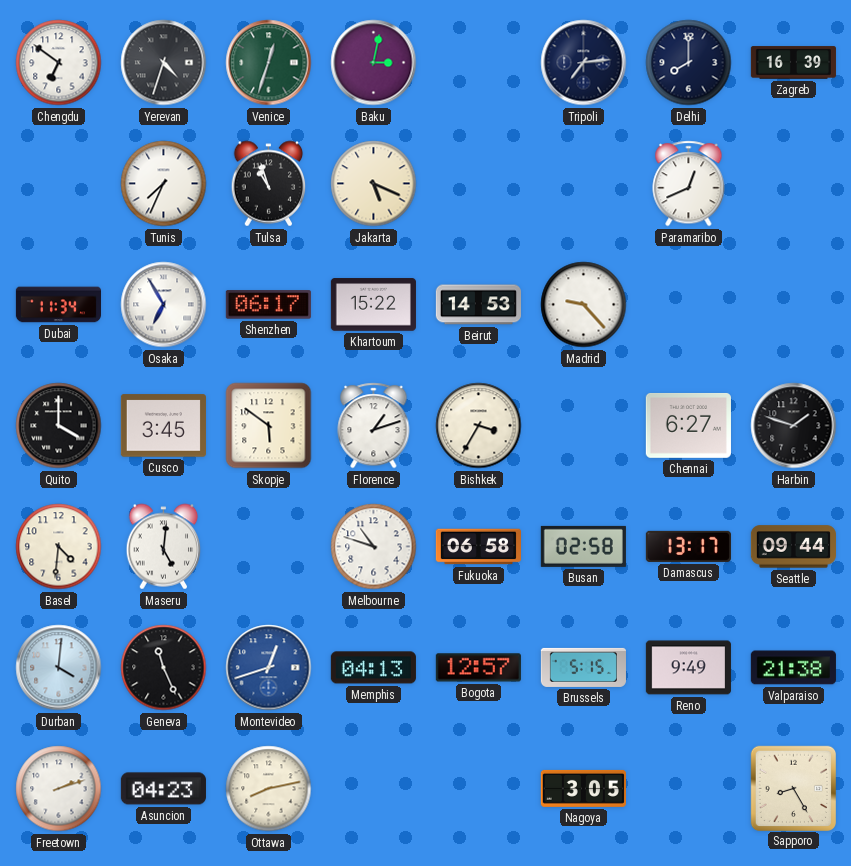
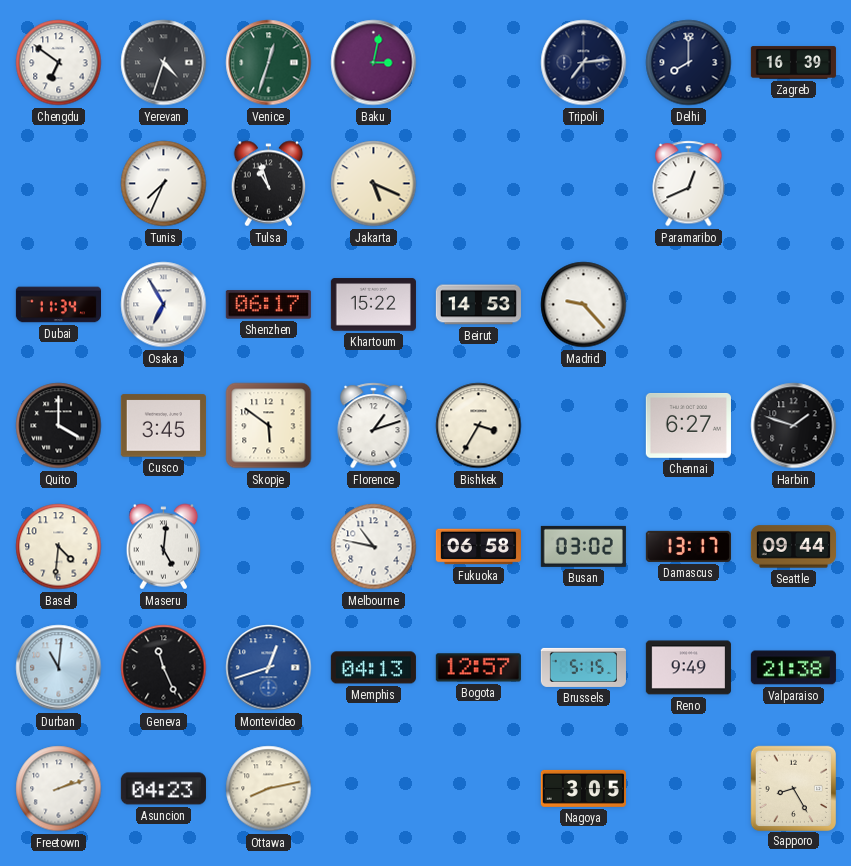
Melbourne: 10:48 -> 10:47
Busan: 02:58 -> 03:02
Durban: 4:01 -> 11:01
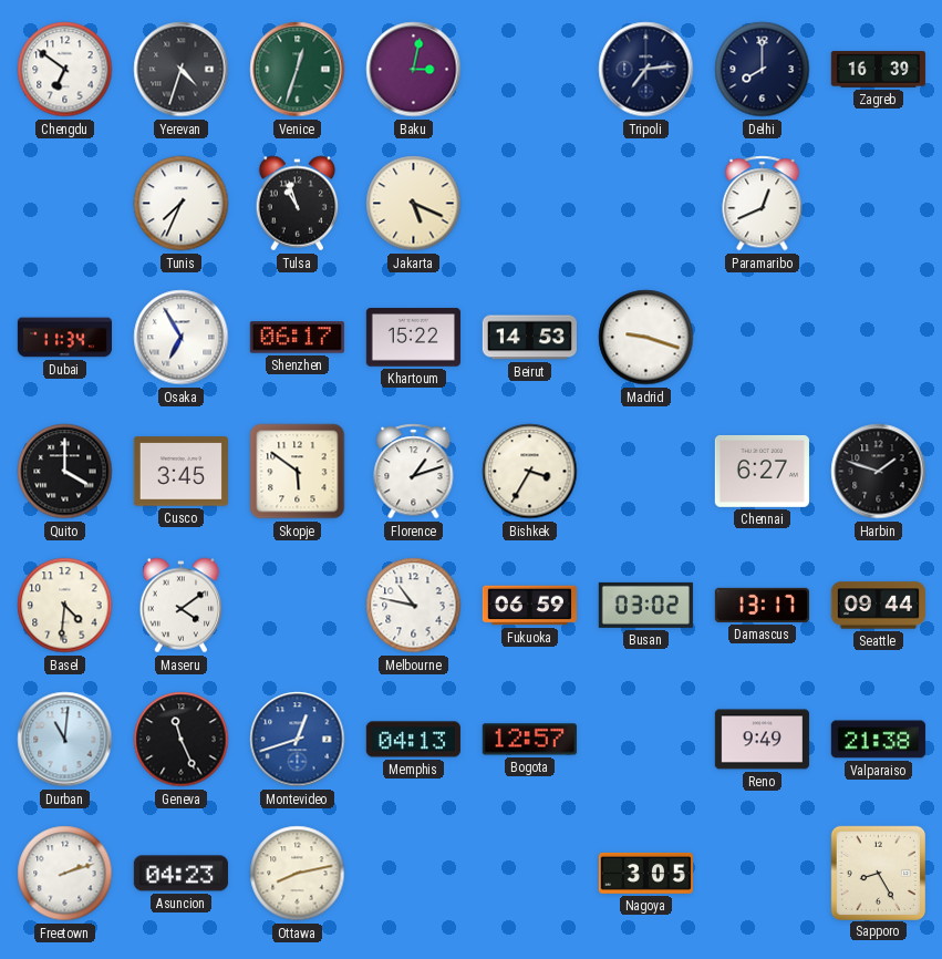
Madrid: 9:23 -> 9:18
Maseru: 5:01 -> 4:09
Fukuoka: 06:58 -> 06:59
Brussels: 5:15 -> none
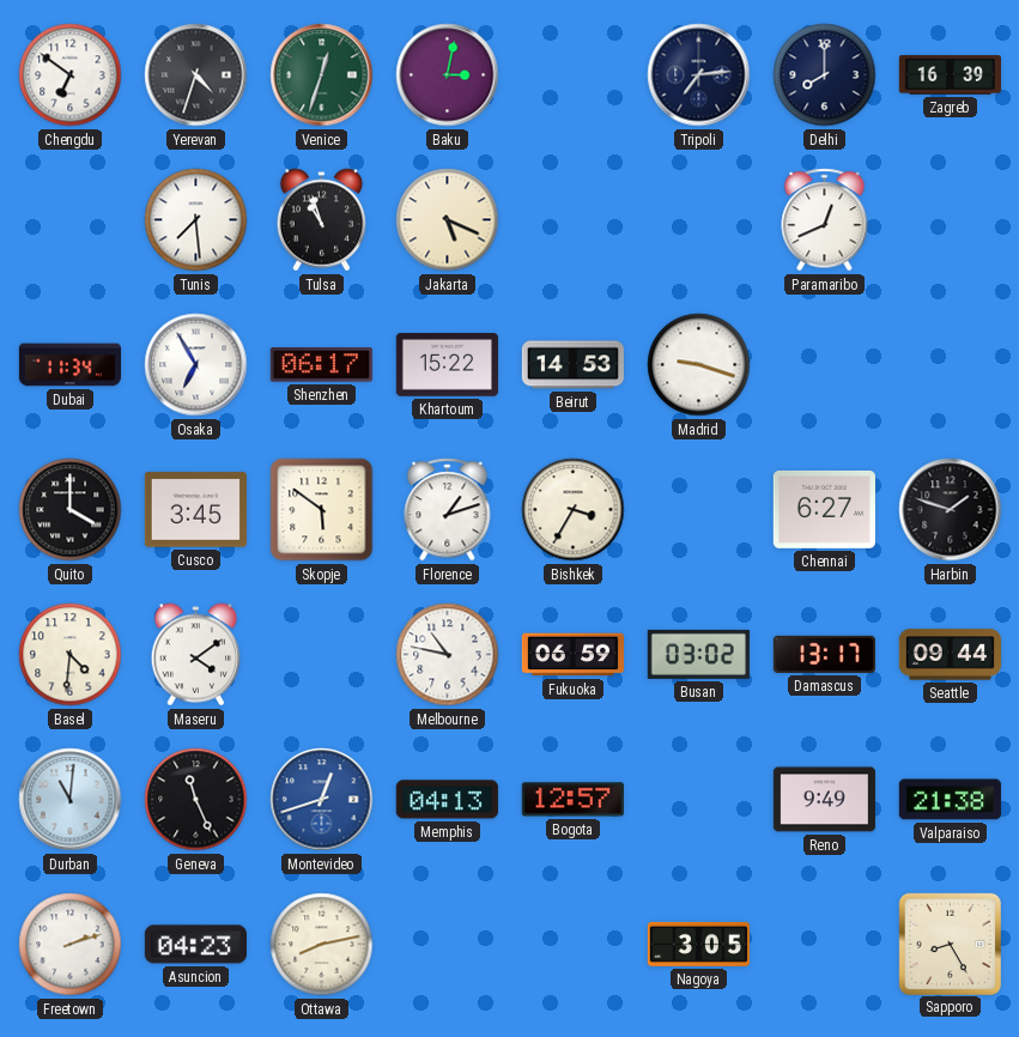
Tunis: 7:34 -> 7:29
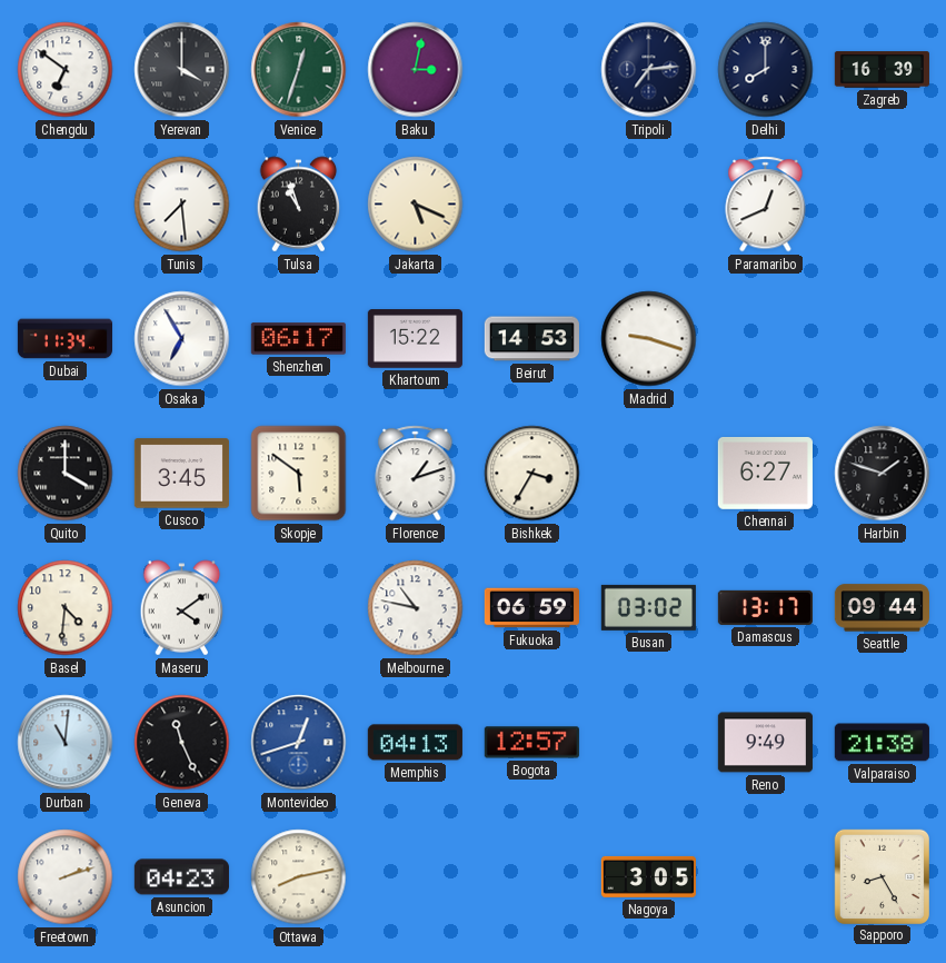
Yerevan: 4:33 -> 4:00
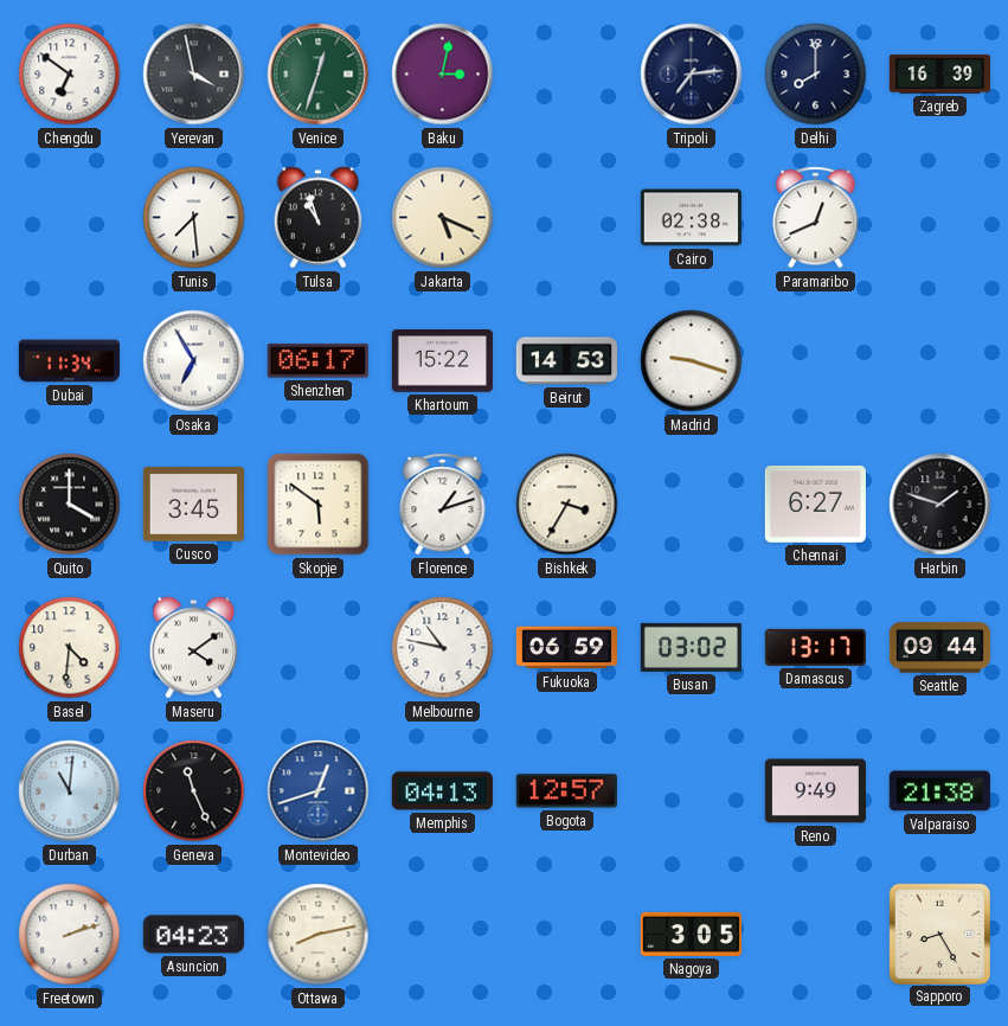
Yerevan: 4:00 -> 3:58
Cairo: none -> 02:38
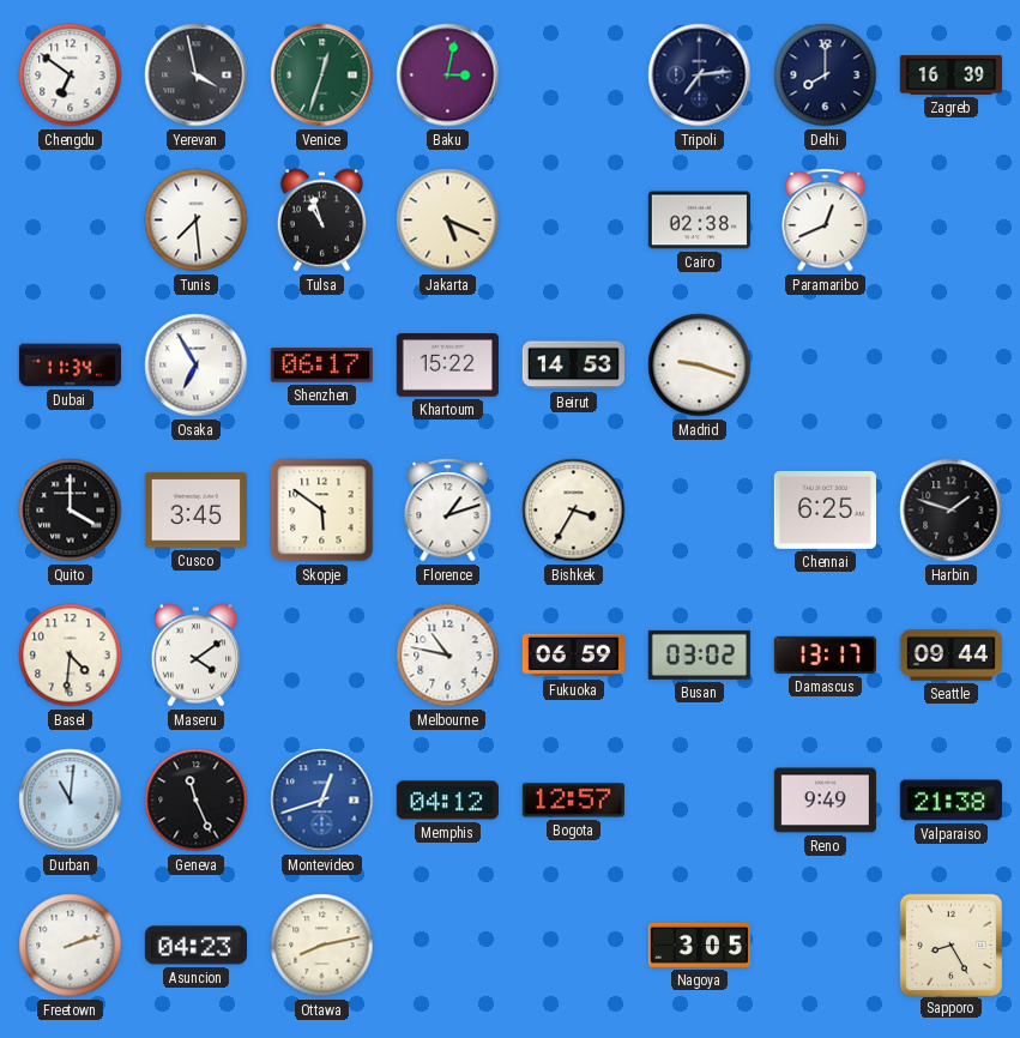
Chennai: 6:27 -> 6:25
Memphis: 04:13 -> 04:12
